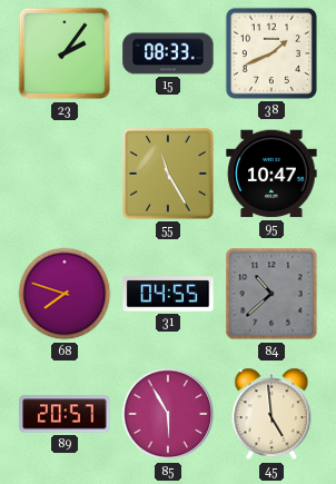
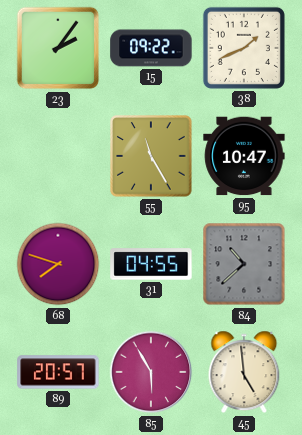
15: 08:33 -> 09:22
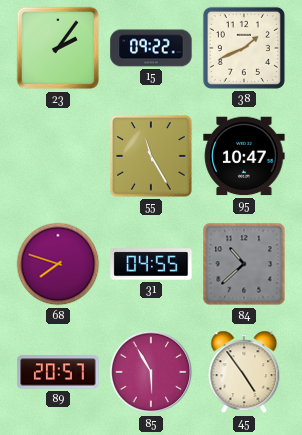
45: 4:59 -> 4:54
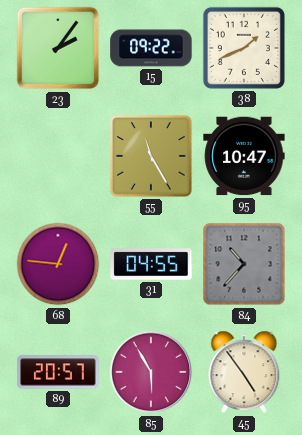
68: 7:48 -> 12:46
84: 10:38 -> 10:37
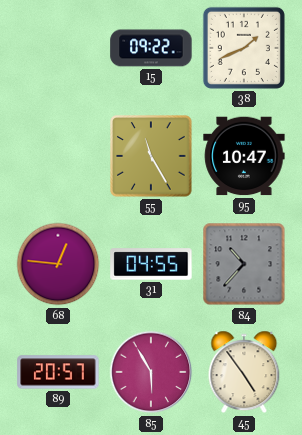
23: 2:06 -> none
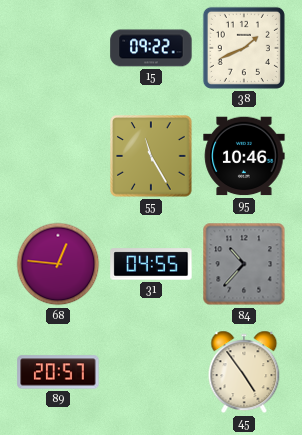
95: 10:47 -> 10:46
85: 5:55 -> none
